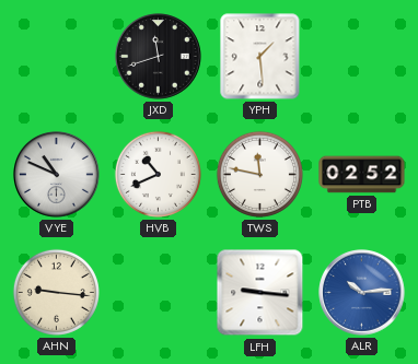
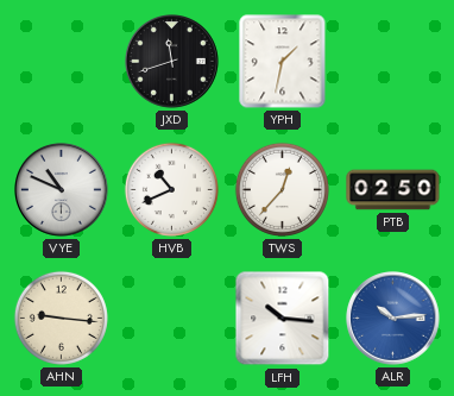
YPH: 1:29 -> 1:32
TWS: 11:47 -> 12:37
PTB: 02:52 -> 02:50
LFH: 9:16 -> 10:16
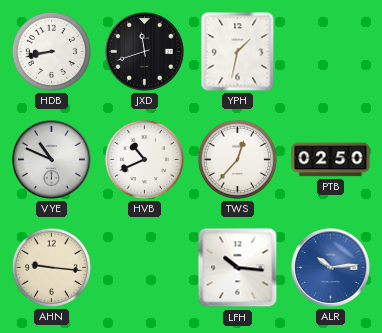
HDB: none -> 8:43
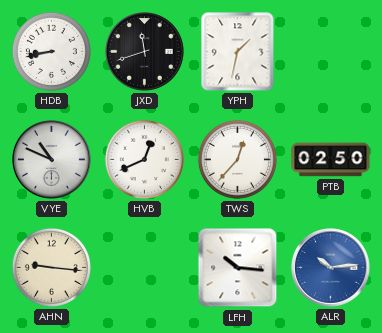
HVB: 10:41 -> 12:41
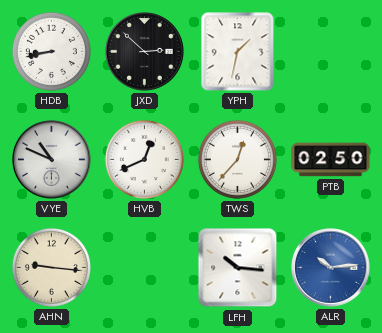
JXD: 11:42 -> 2:52
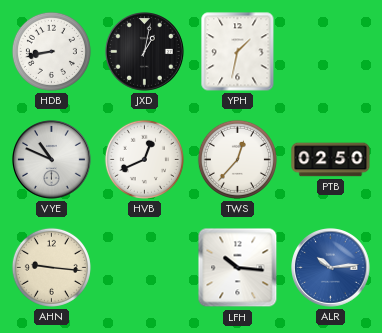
JXD: 2:52 -> 1:02
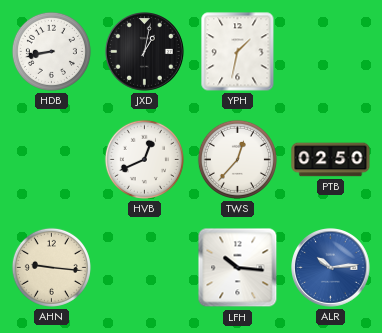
VYE: 10:49 -> none
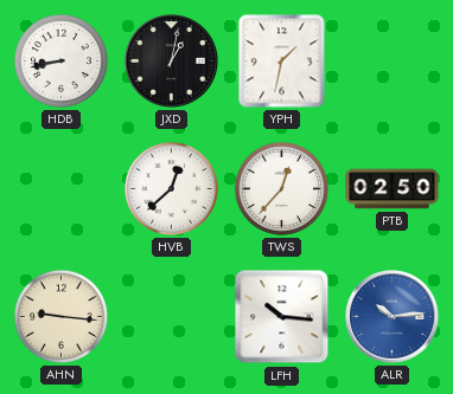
HVB: 12:41 -> 12:38
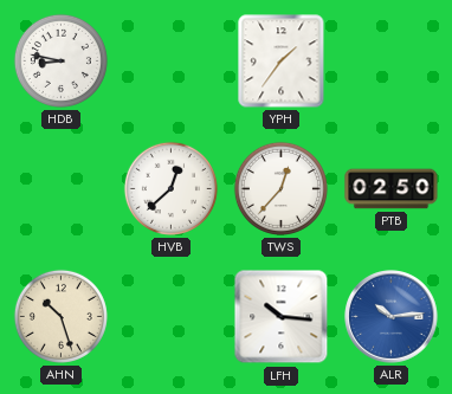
HDB: 8:43 -> 8:47
JXD: 1:02 -> none
YPH: 1:32 -> 1:36
AHN: 9:16 -> 10:27
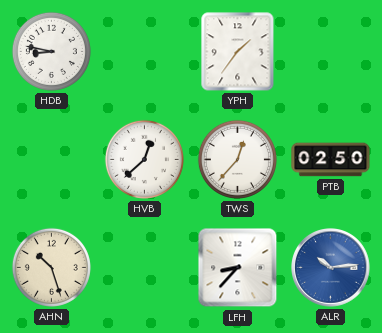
LFH: 10:16 -> 8:37
